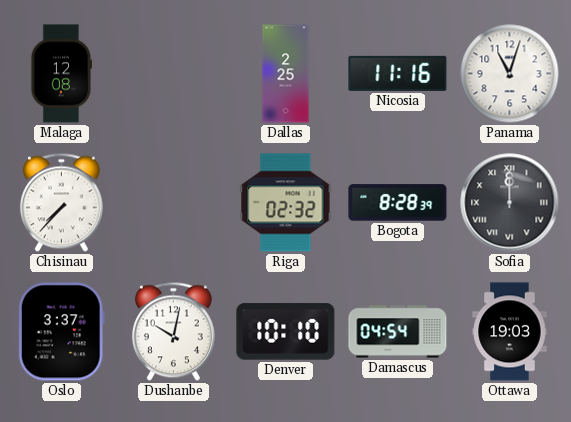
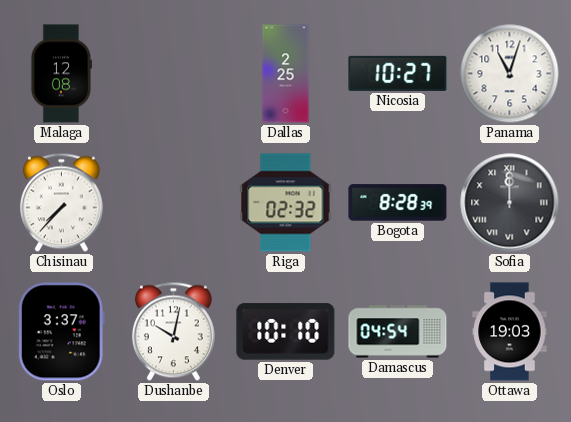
Nicosia: 11:16 -> 10:27
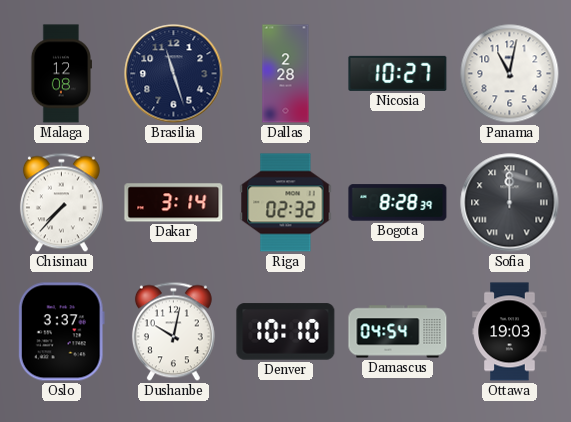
Brasilia: none -> 11:27
Dallas: 2:25 -> 2:28
Panama: 11:03 -> 11:02
Dakar: none -> 3:14
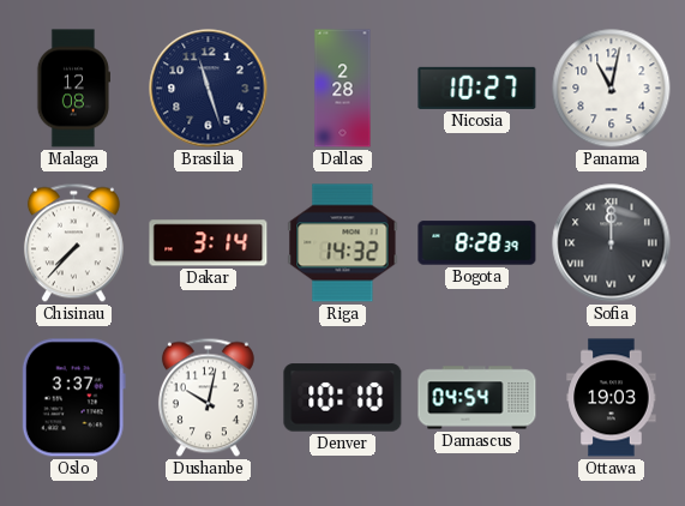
Riga: 02:32 -> 14:32
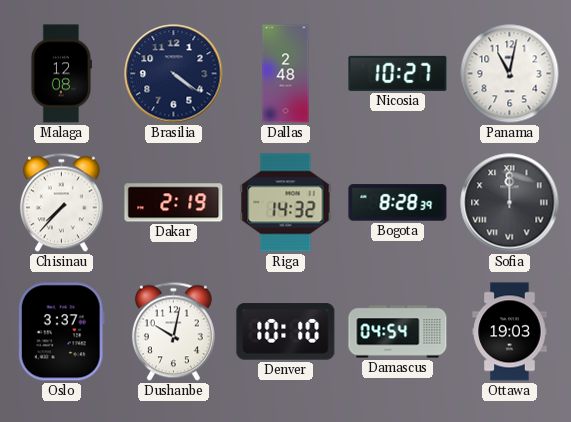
Brasilia: 11:27 -> 4:21
Dallas: 2:28 -> 2:48
Dakar: 3:14 -> 2:19
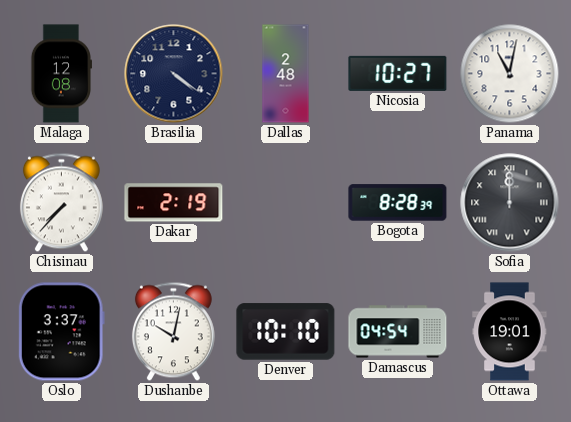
Riga: 14:32 -> none
Ottawa: 19:03 -> 19:01
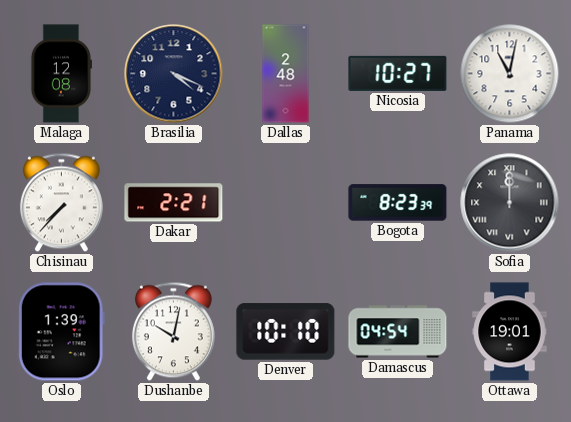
Brasilia: 4:21 -> 4:19
Dakar: 2:19 -> 2:21
Bogota: 8:28 -> 8:23
Oslo: 3:37 -> 1:39
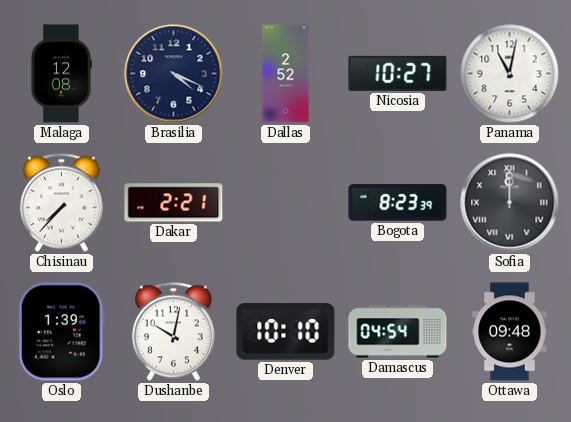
Dallas: 2:48 -> 2:52
Ottawa: 19:01 -> 09:48
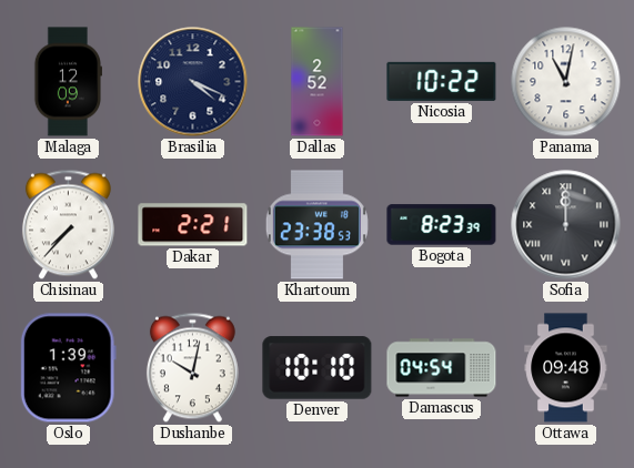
Malaga: 12:08 -> 12:09
Nicosia: 10:27 -> 10:22
Khartoum: none -> 23:38
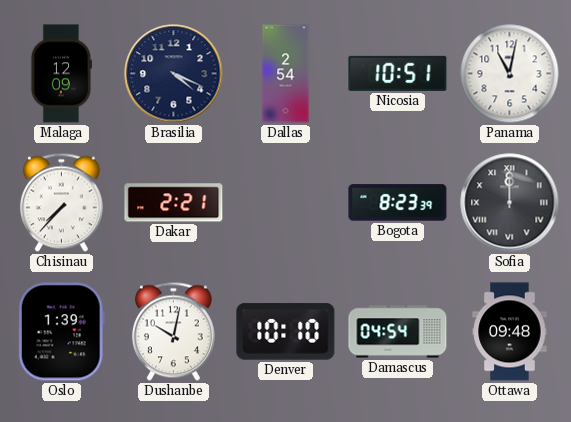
Dallas: 2:52 -> 2:54
Nicosia: 10:22 -> 10:51
Khartoum: 23:38 -> none
